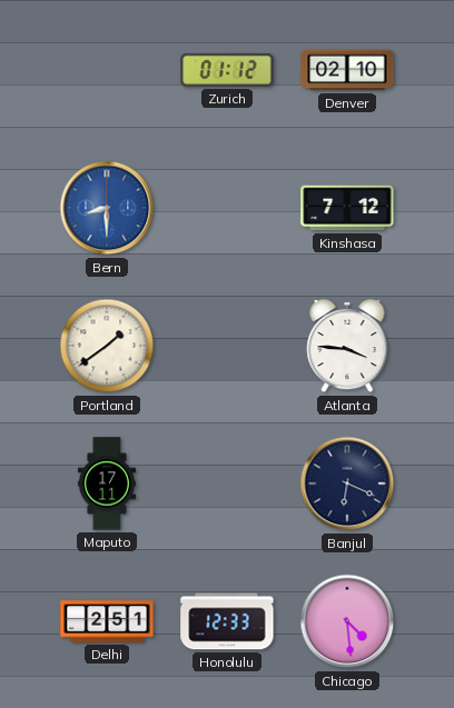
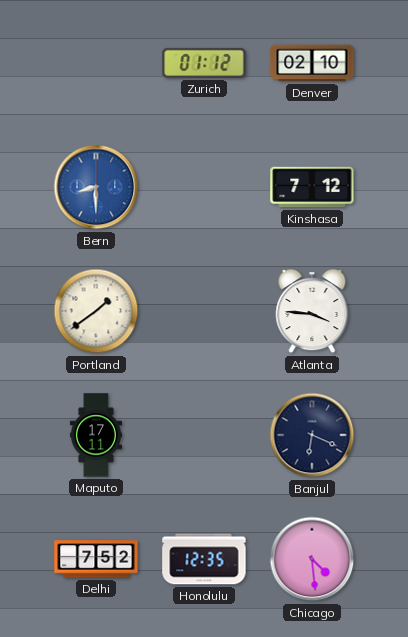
Delhi: 2:51 -> 7:52
Honolulu: 12:33 -> 12:35
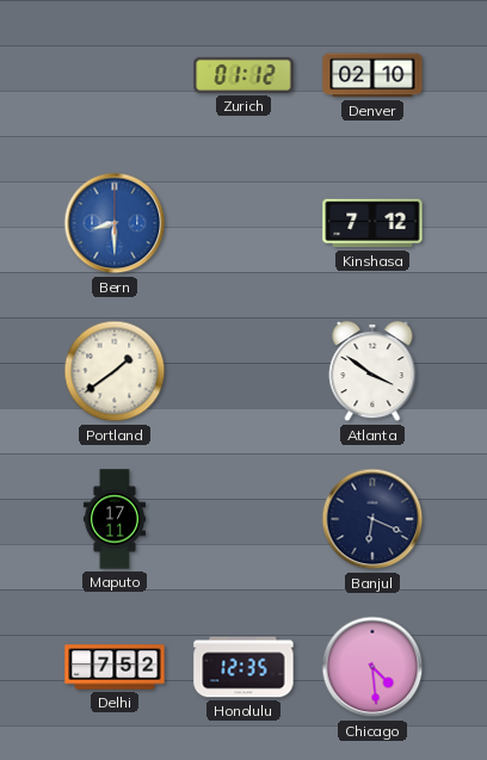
Atlanta: 3:46 -> 3:51
